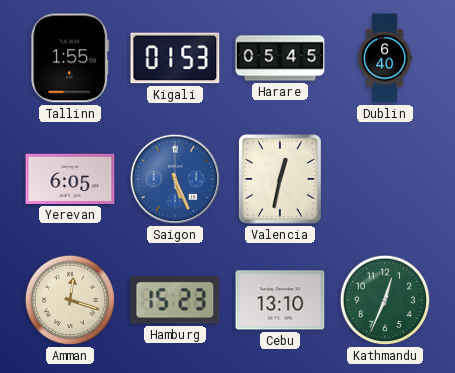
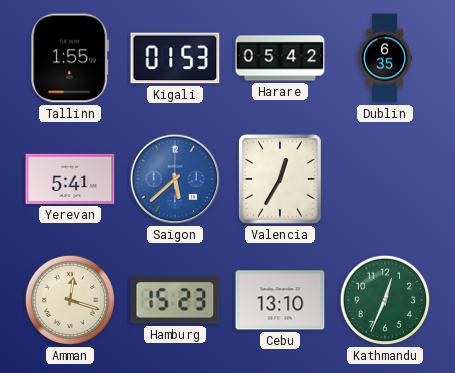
Harare: 05:45 -> 05:42
Dublin: 6:40 -> 6:35
Yerevan: 6:05 -> 5:41
Saigon: 5:26 -> 5:38
Valencia: 12:32 -> 12:35
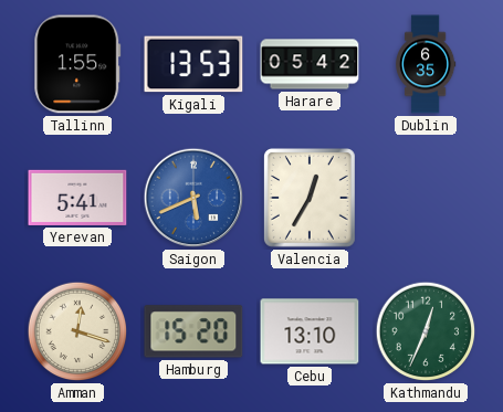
Kigali: 01:53 -> 13:53
Saigon: 5:38 -> 5:41
Hamburg: 15:23 -> 15:20
